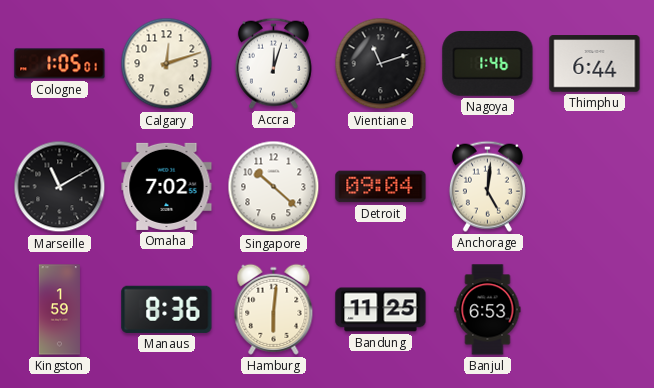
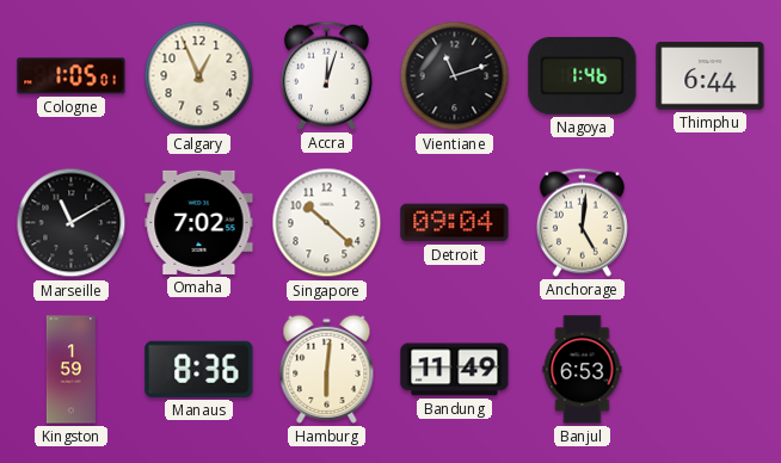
Calgary: 12:12 -> 12:56
Bandung: 11:25 -> 11:49
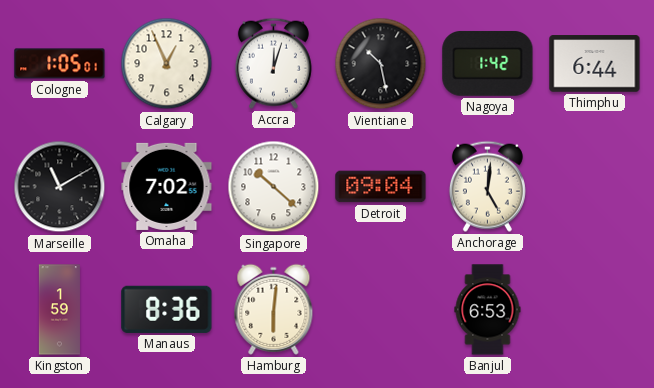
Vientiane: 11:12 -> 10:28
Nagoya: 1:46 -> 1:42
Bandung: 11:49 -> none
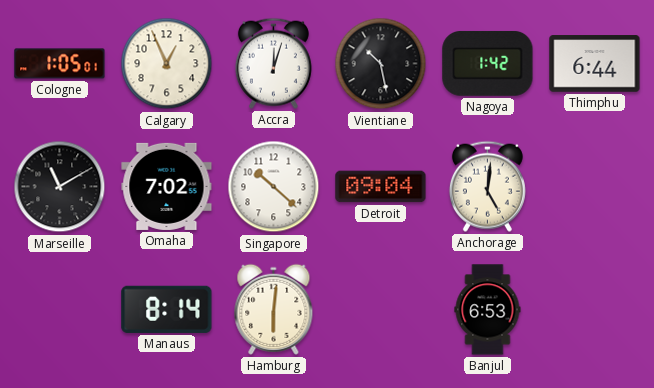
Kingston: 1:59 -> none
Manaus: 8:36 -> 8:14
